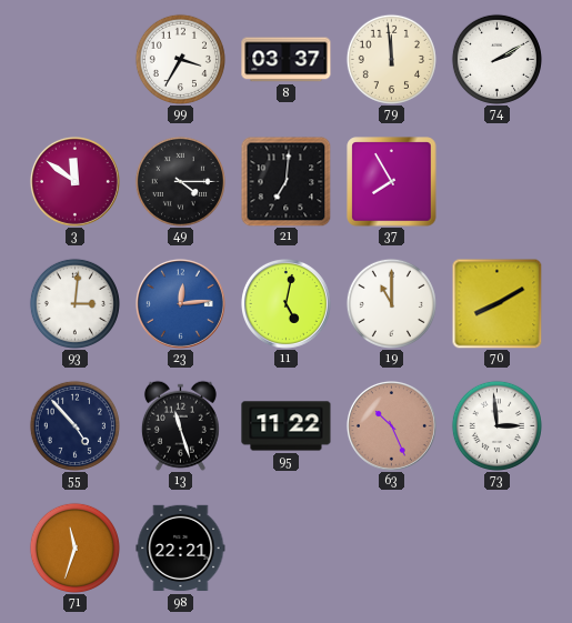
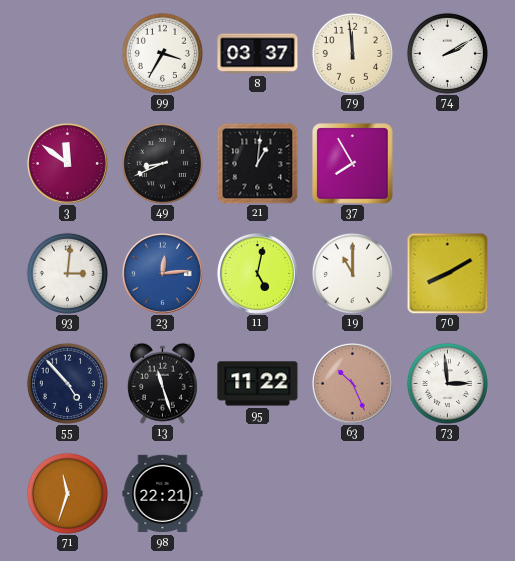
49: 4:15 -> 8:41
21: 7:01 -> 1:01
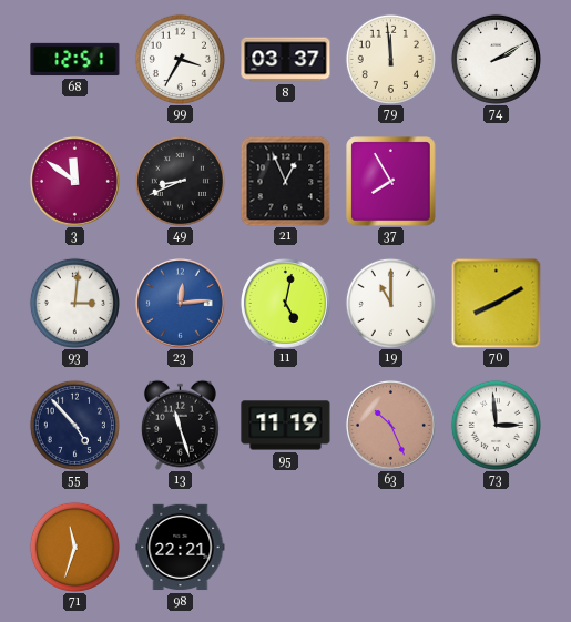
68: none -> 12:51
21: 1:01 -> 12:56
95: 11:22 -> 11:19
